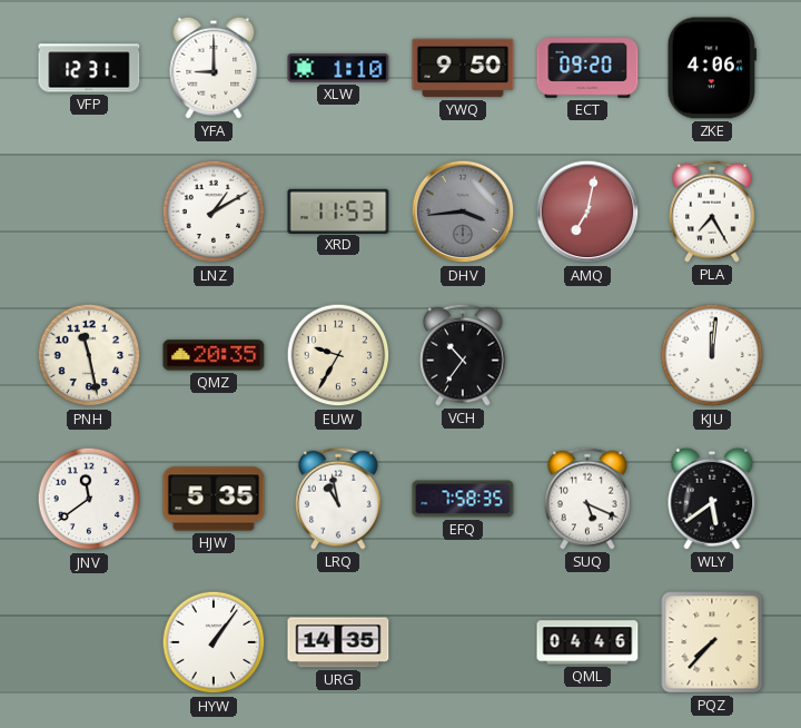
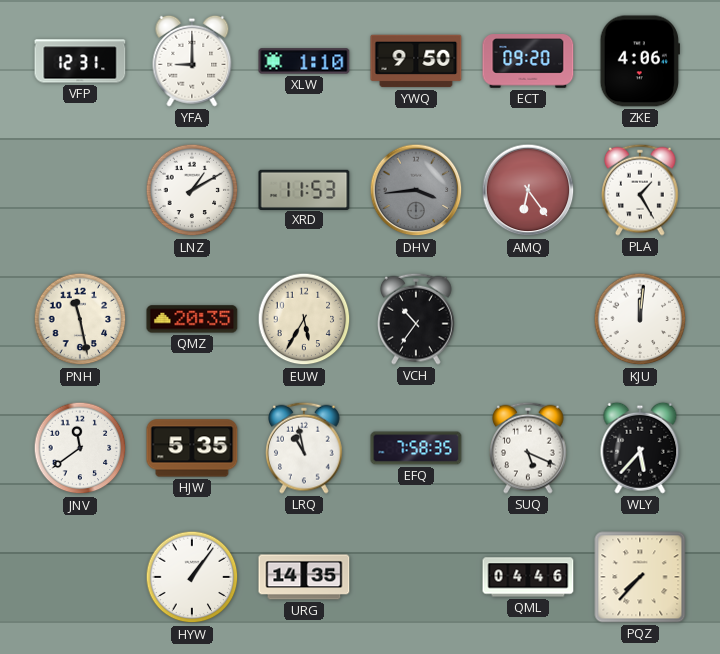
AMQ: 7:02 -> 6:24
PLA: 7:25 -> 1:25
EUW: 9:35 -> 5:35
WLY: 5:39 -> 5:37
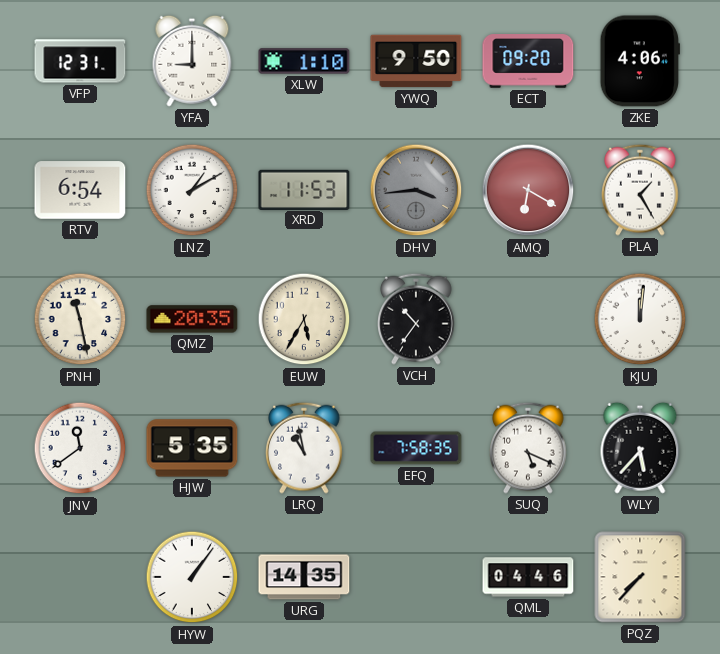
RTV: none -> 6:54
AMQ: 6:24 -> 6:20
